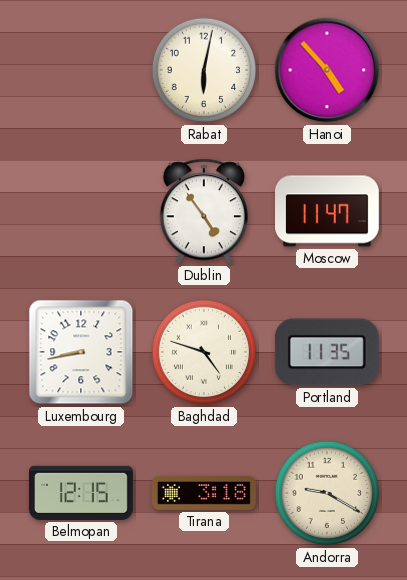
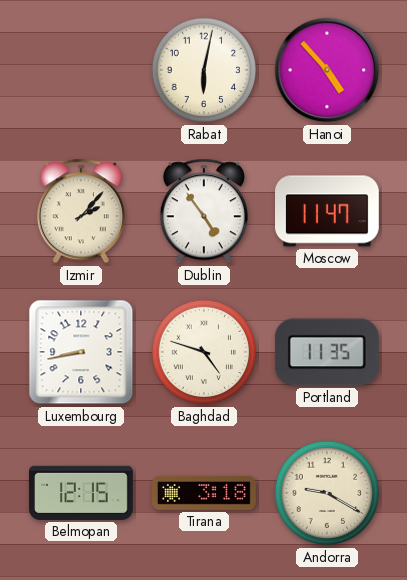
Izmir: none -> 2:07
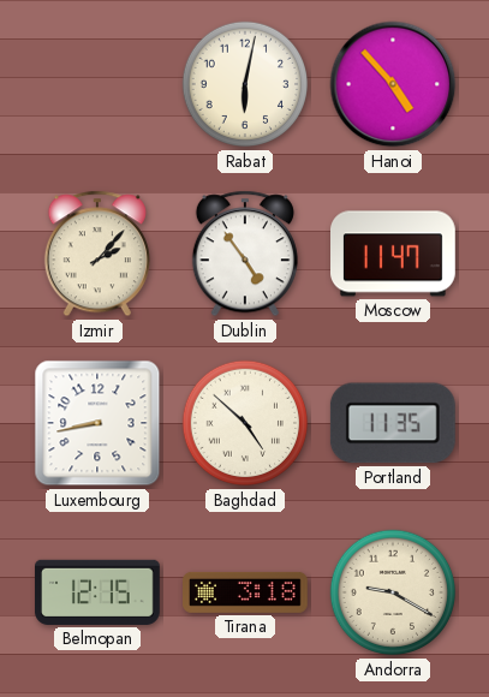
Baghdad: 4:48 -> 4:52
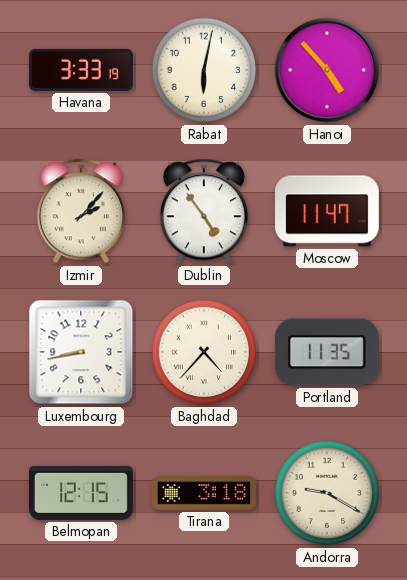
Havana: none -> 3:33
Baghdad: 4:52 -> 4:37
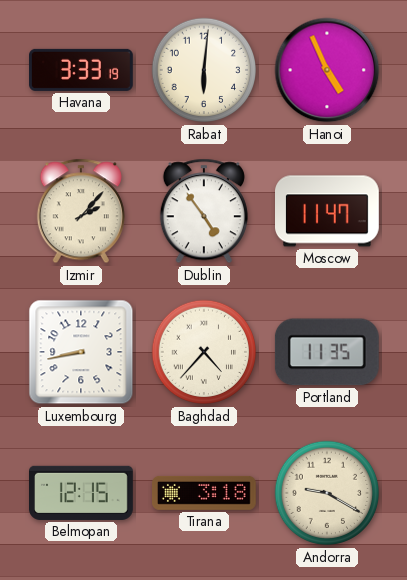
Rabat: 6:02 -> 6:01
Hanoi: 4:53 -> 4:56
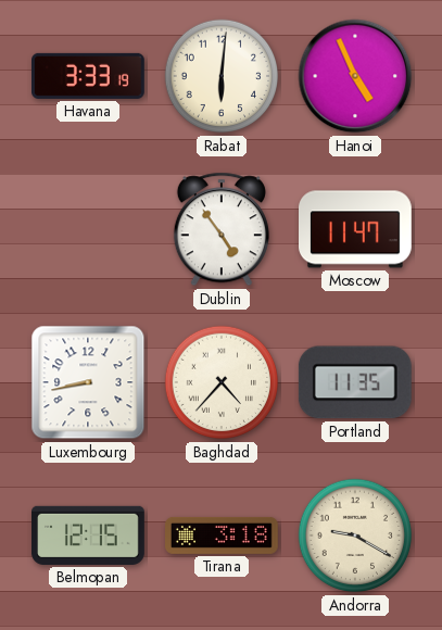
Izmir: 2:07 -> none
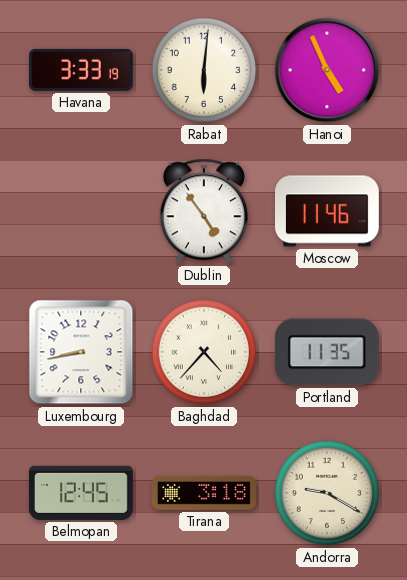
Moscow: 11:47 -> 11:46
Belmopan: 12:15 -> 12:45
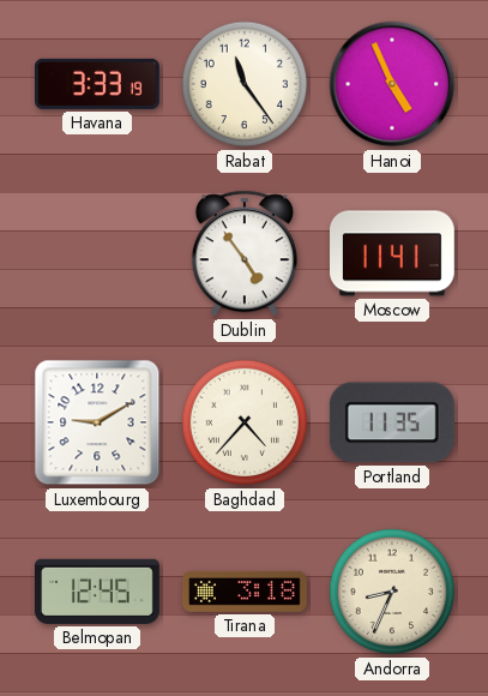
Rabat: 6:01 -> 11:24
Moscow: 11:46 -> 11:41
Luxembourg: 8:43 -> 9:10
Andorra: 9:20 -> 8:34
